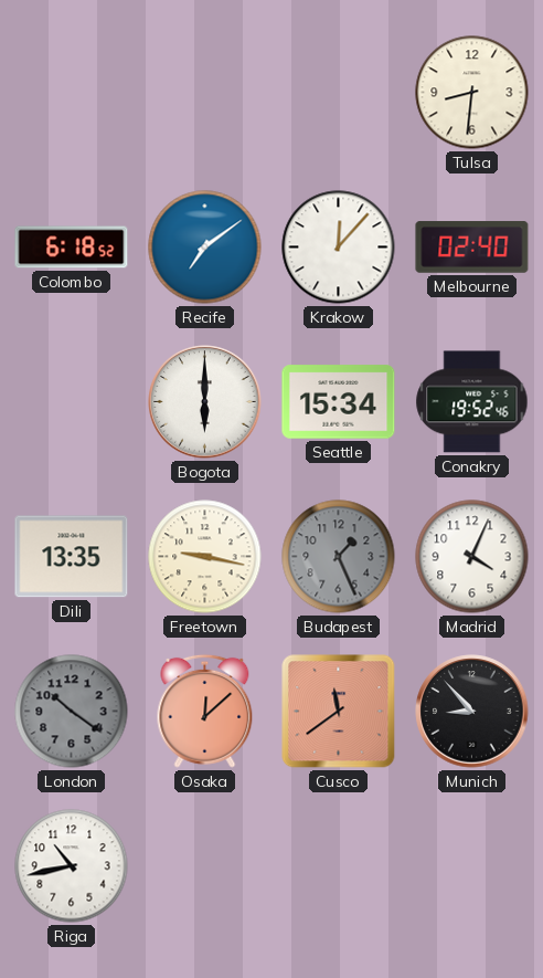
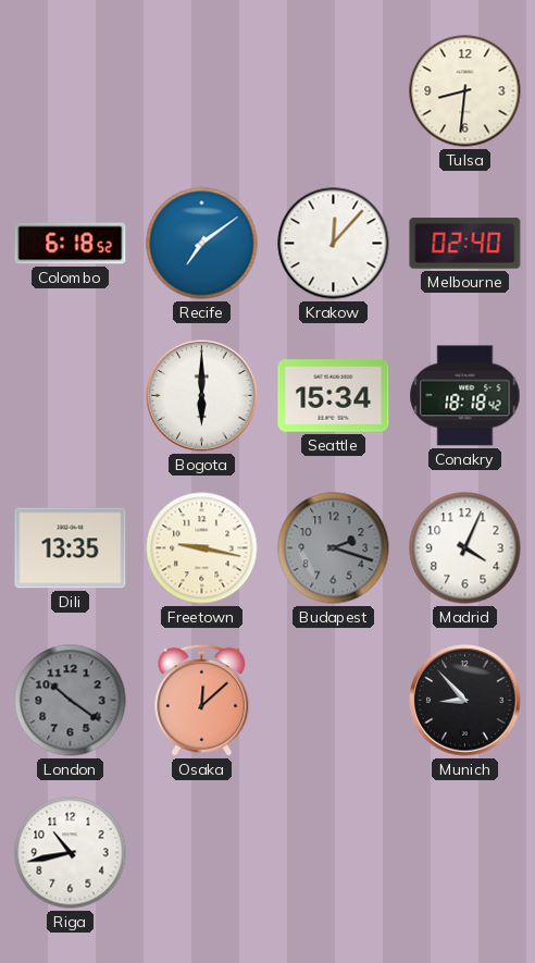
Conakry: 19:52 -> 18:18
Budapest: 1:26 -> 2:18
Cusco: 11:39 -> none
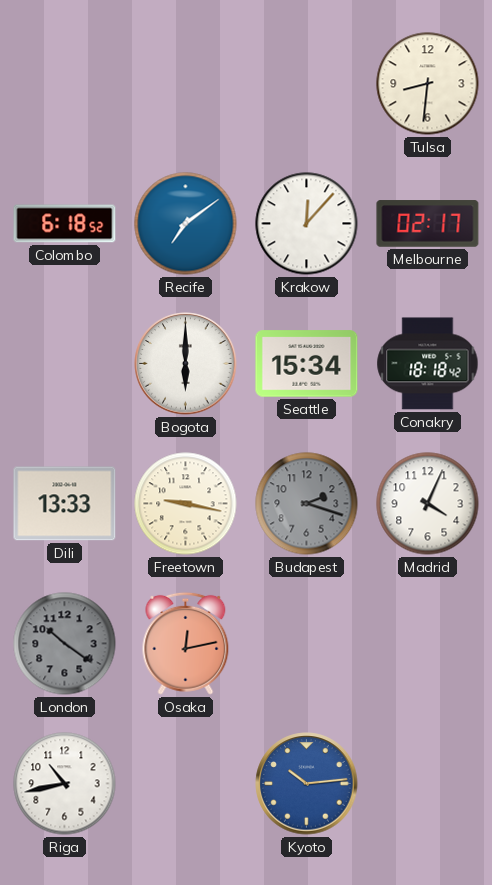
Melbourne: 02:40 -> 02:17
Dili: 13:35 -> 13:33
Osaka: 12:08 -> 12:13
Munich: 8:53 -> none
Kyoto: none -> 10:14
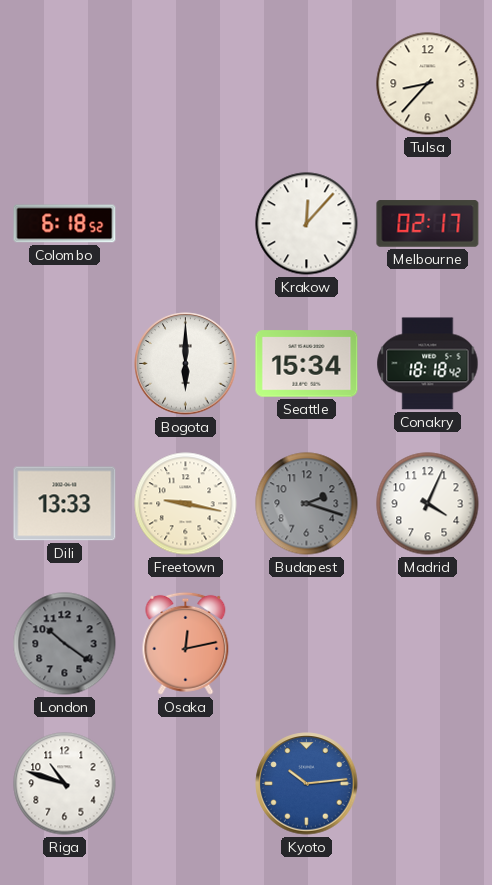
Tulsa: 8:31 -> 8:37
Recife: 7:09 -> none
Riga: 10:43 -> 10:48
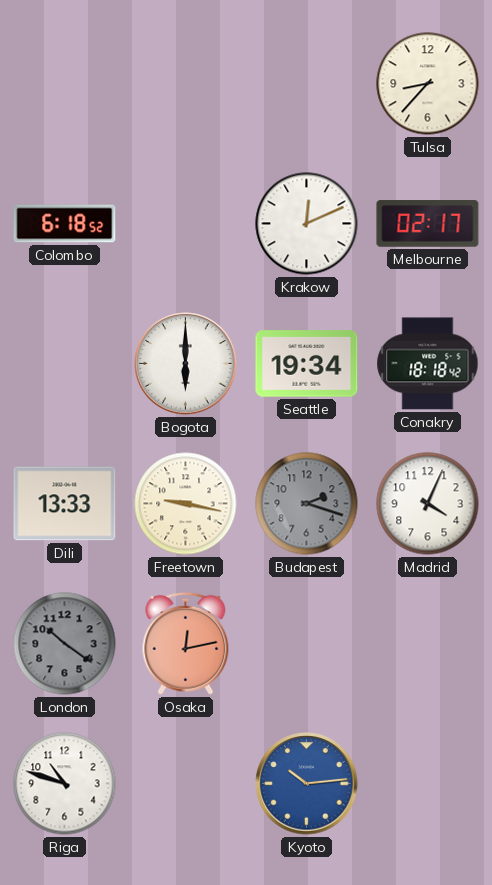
Krakow: 12:07 -> 12:11
Seattle: 15:34 -> 19:34
